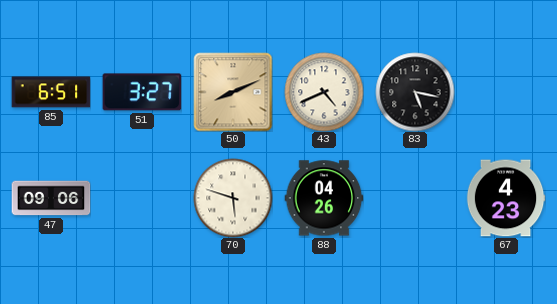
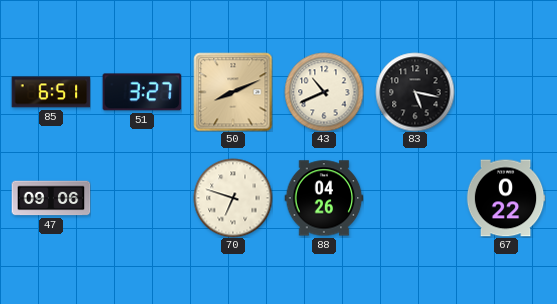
43: 4:41 -> 10:41
70: 5:48 -> 6:48
67: 4:23 -> 0:22
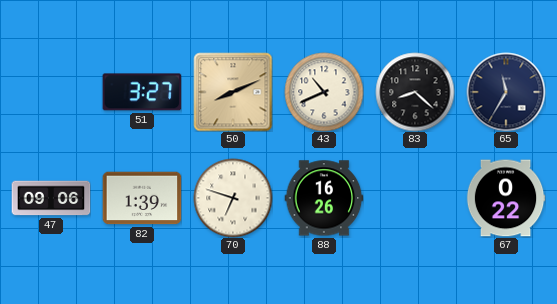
85: 6:51 -> none
83: 5:17 -> 8:22
65: none -> 11:35
82: none -> 1:39
88: 04:26 -> 16:26
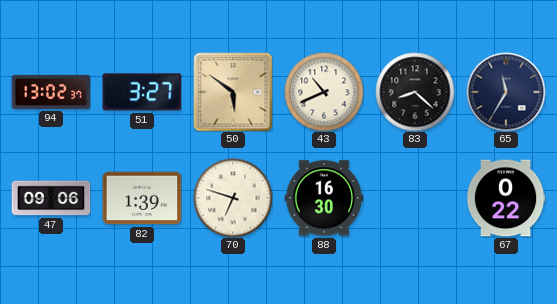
94: none -> 13:02
50: 8:11 -> 5:51
88: 16:26 -> 16:30
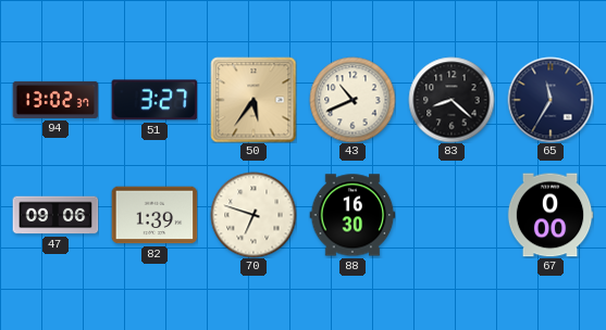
50: 5:51 -> 5:36
67: 0:22 -> 0:00
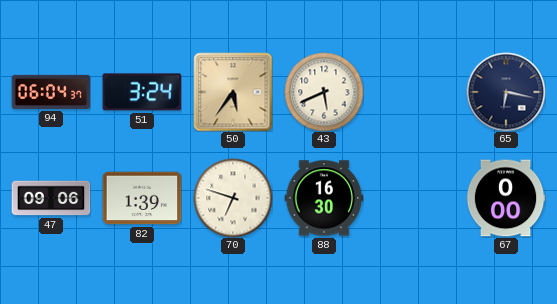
94: 13:02 -> 06:04
51: 3:27 -> 3:24
43: 10:41 -> 5:41
83: 8:22 -> none
65: 11:35 -> 6:17
